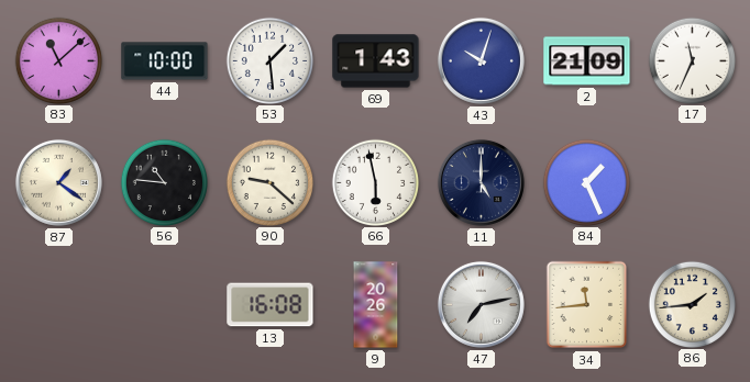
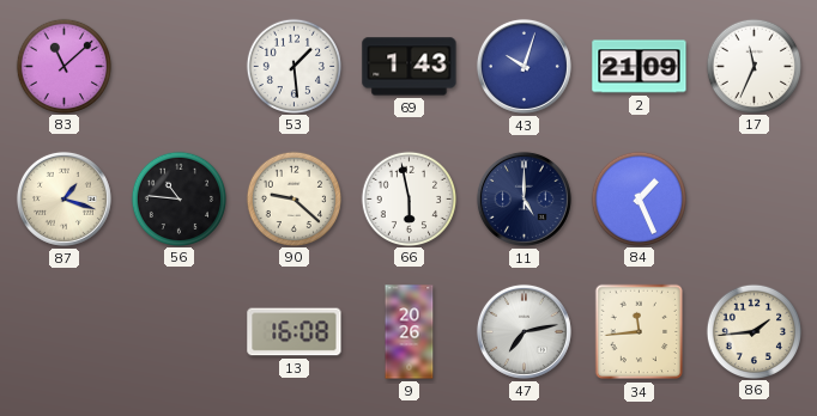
44: 10:00 -> none
87: 1:21 -> 1:18
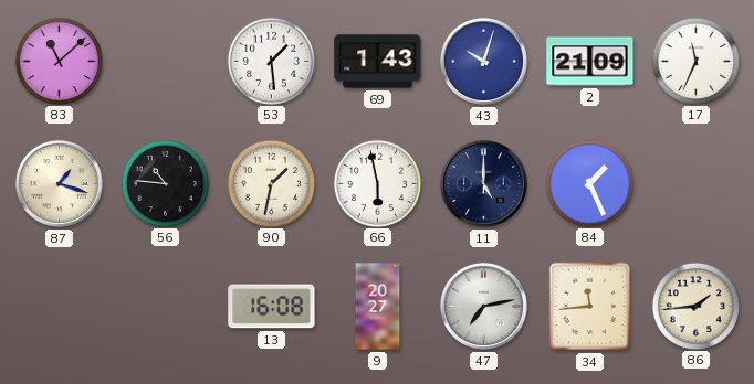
90: 9:22 -> 1:32
9: 20:26 -> 20:27
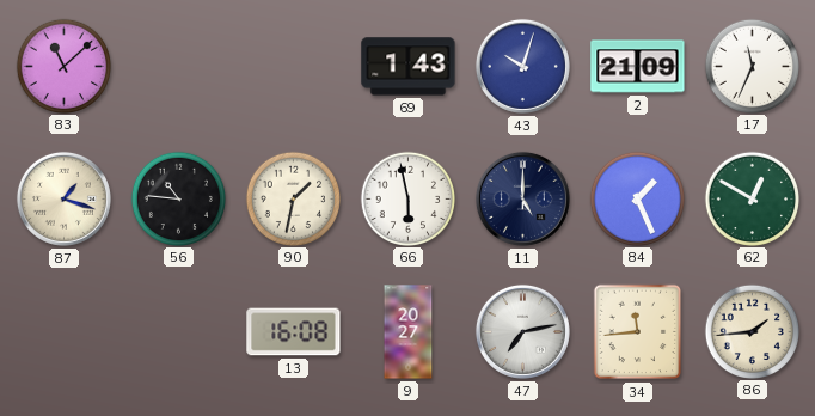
53: 1:29 -> none
62: none -> 12:50
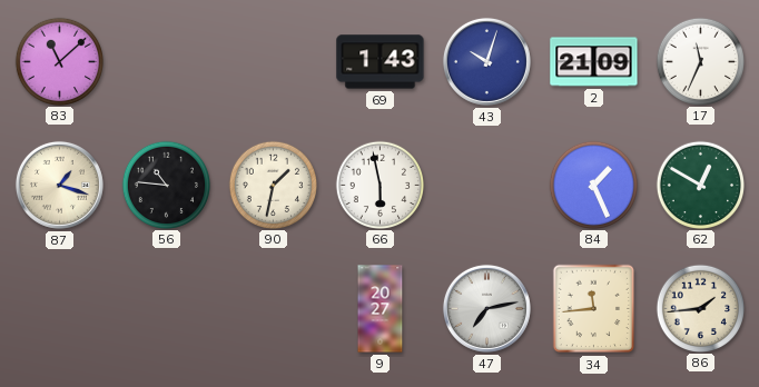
11: 5:00 -> none
13: 16:08 -> none
